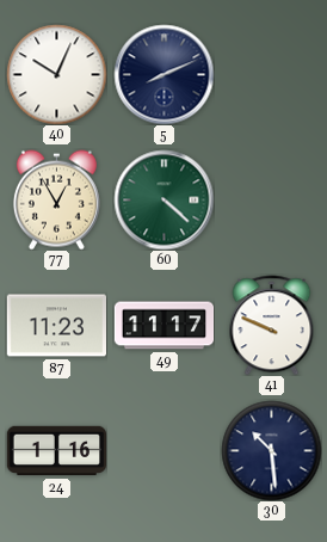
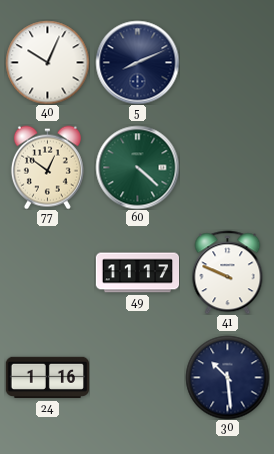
77: 12:55 -> 12:51
87: 11:23 -> none
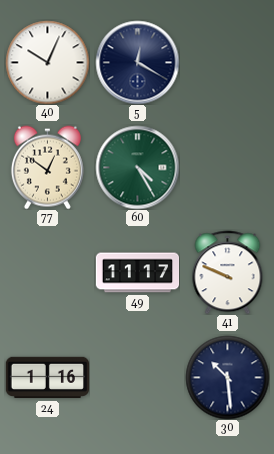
5: 8:11 -> 12:20
60: 4:22 -> 4:25
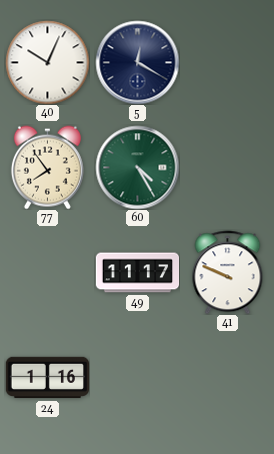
77: 12:51 -> 7:54
30: 10:29 -> none
